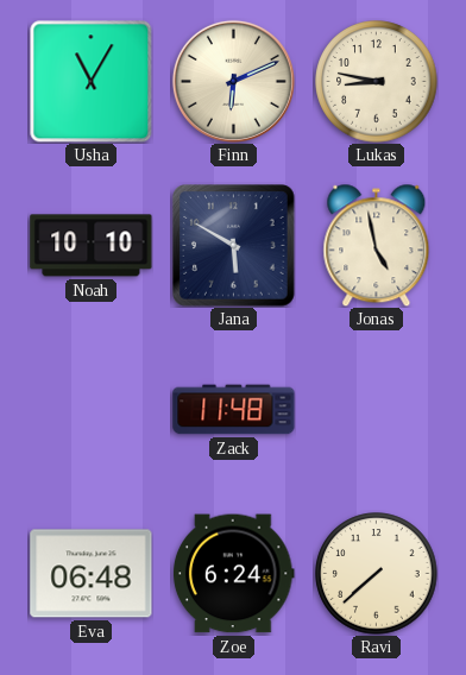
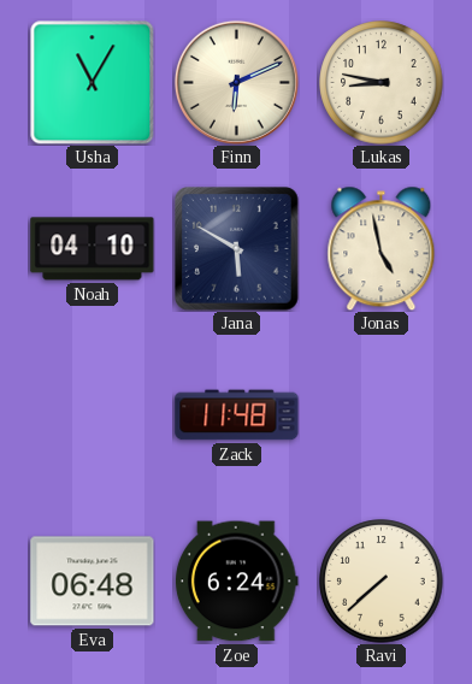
Noah: 10:10 -> 04:10
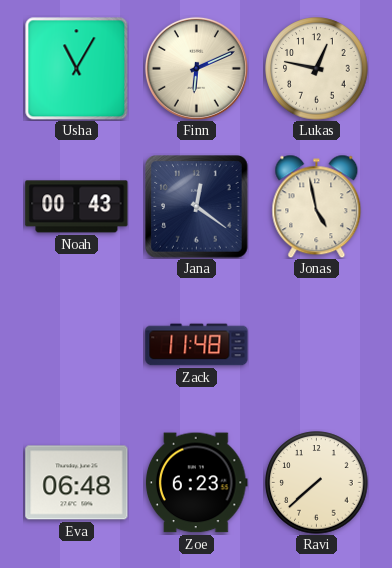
Lukas: 8:47 -> 12:47
Noah: 04:10 -> 00:43
Jana: 5:50 -> 12:21
Zoe: 6:24 -> 6:23
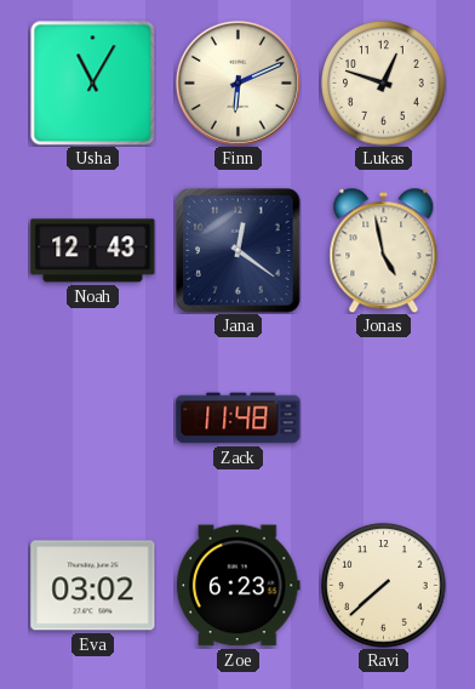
Lukas: 12:47 -> 12:48
Noah: 00:43 -> 12:43
Eva: 06:48 -> 03:02
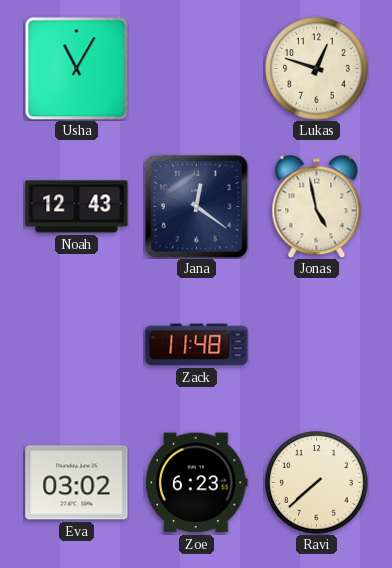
Finn: 6:11 -> none
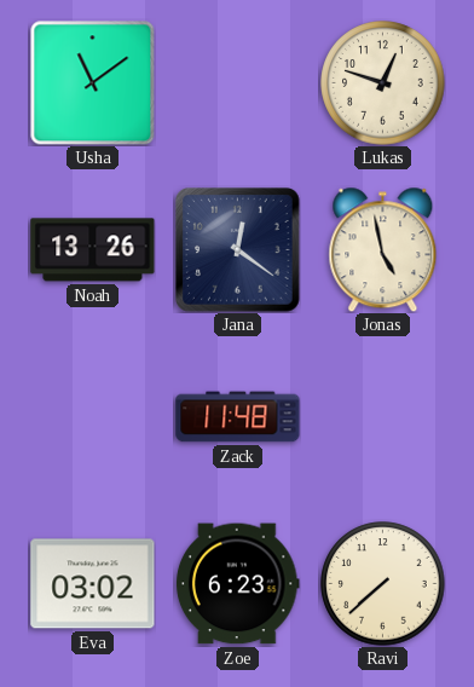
Usha: 11:05 -> 11:09
Noah: 12:43 -> 13:26
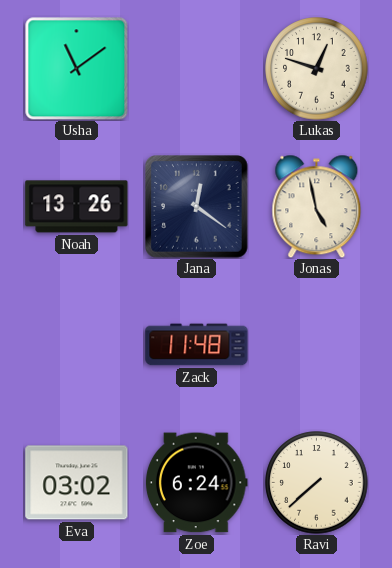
Zoe: 6:23 -> 6:24
